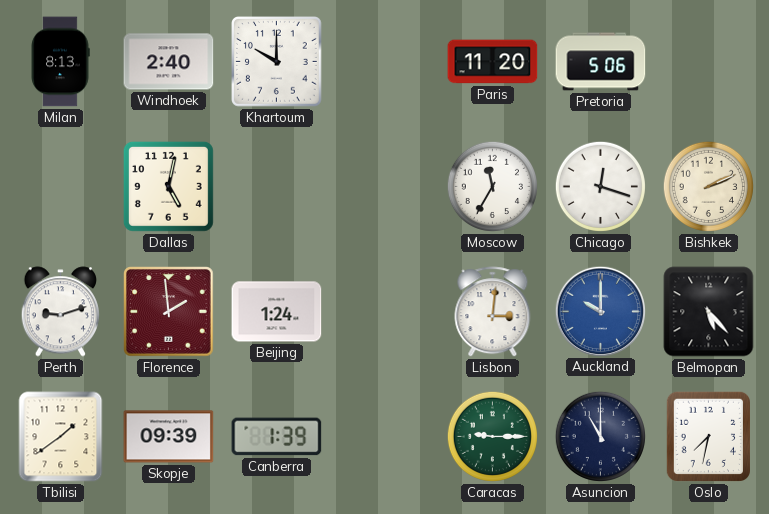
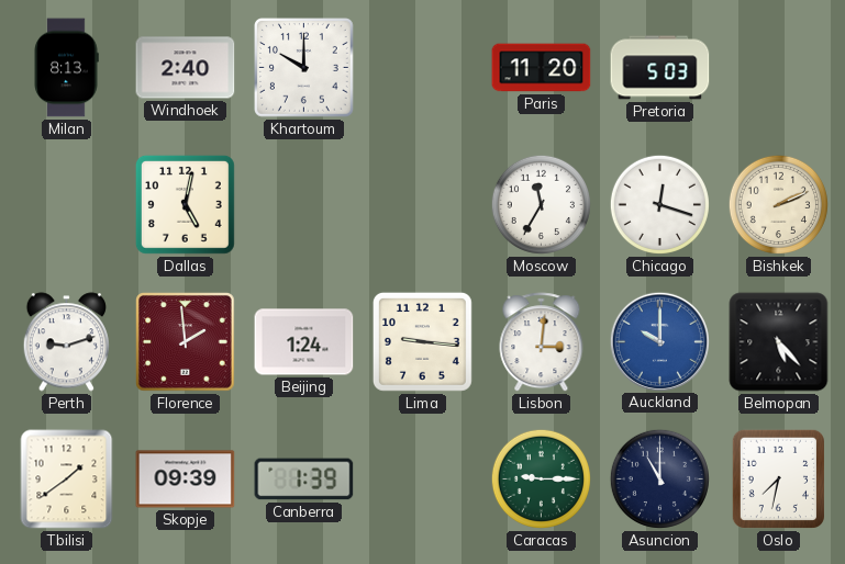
Pretoria: 5:06 -> 5:03
Lima: none -> 9:16
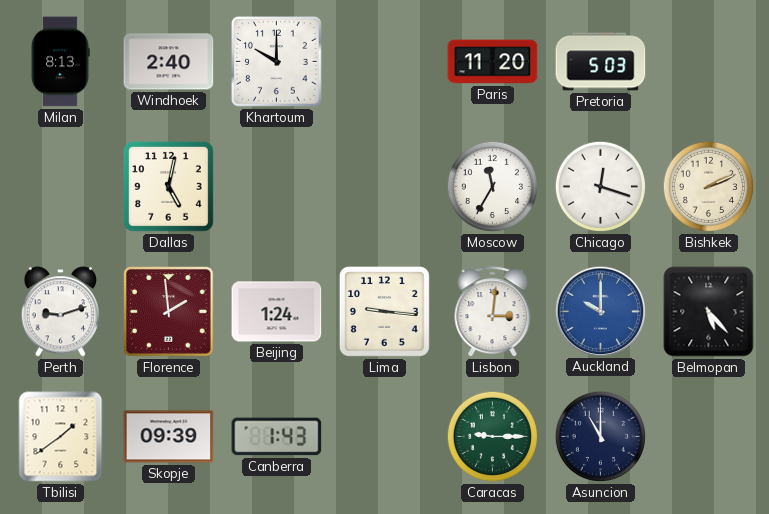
Canberra: 1:39 -> 1:43
Oslo: 7:32 -> none
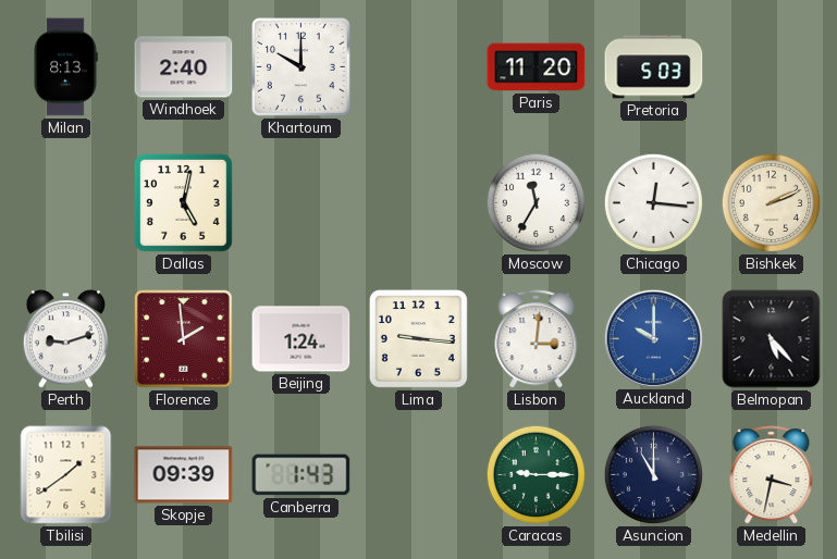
Chicago: 12:18 -> 12:16
Medellin: none -> 3:32
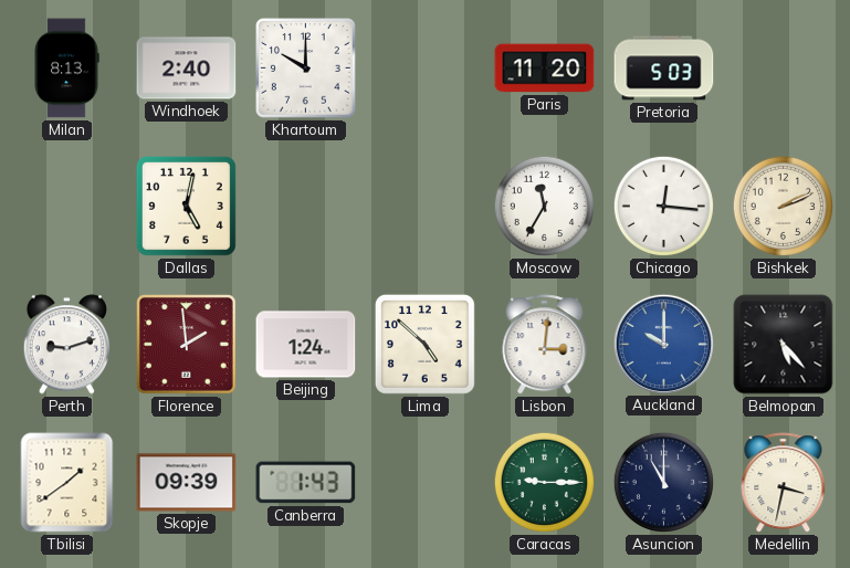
Lima: 9:16 -> 4:52
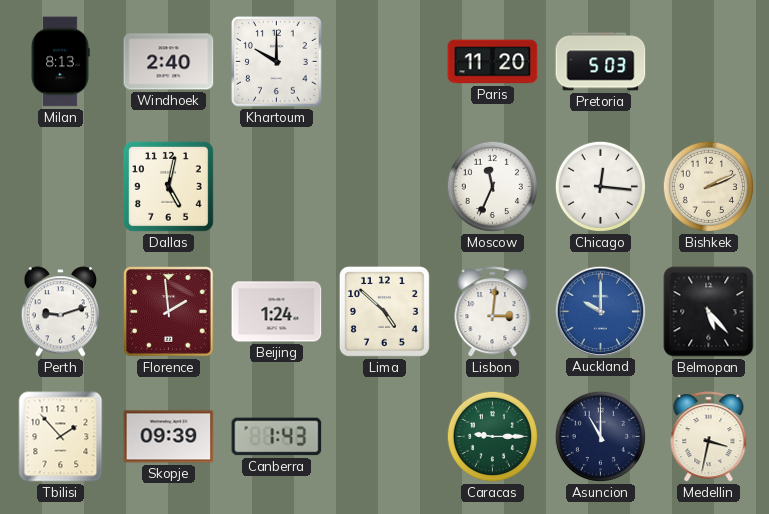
Moscow: 11:35 -> 11:34
Tbilisi: 1:39 -> 1:53
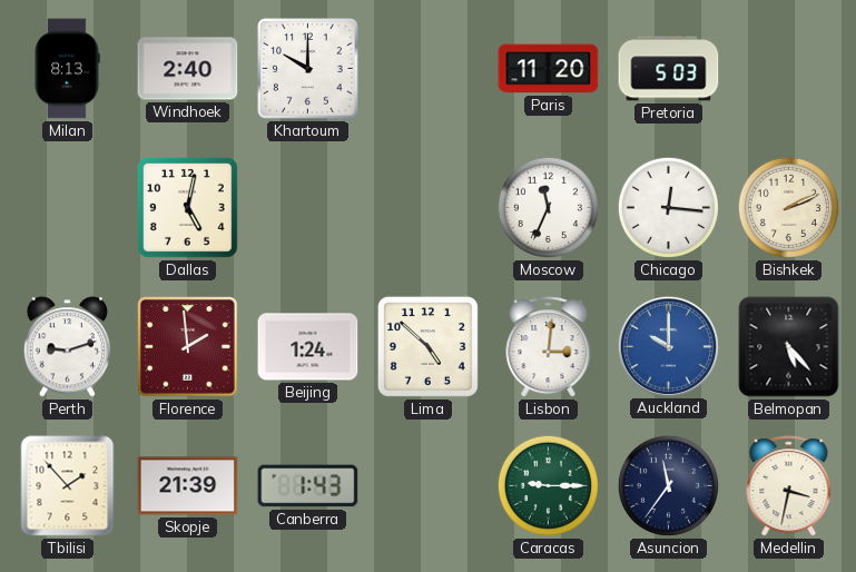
Skopje: 09:39 -> 21:39
Asuncion: 11:00 -> 11:36
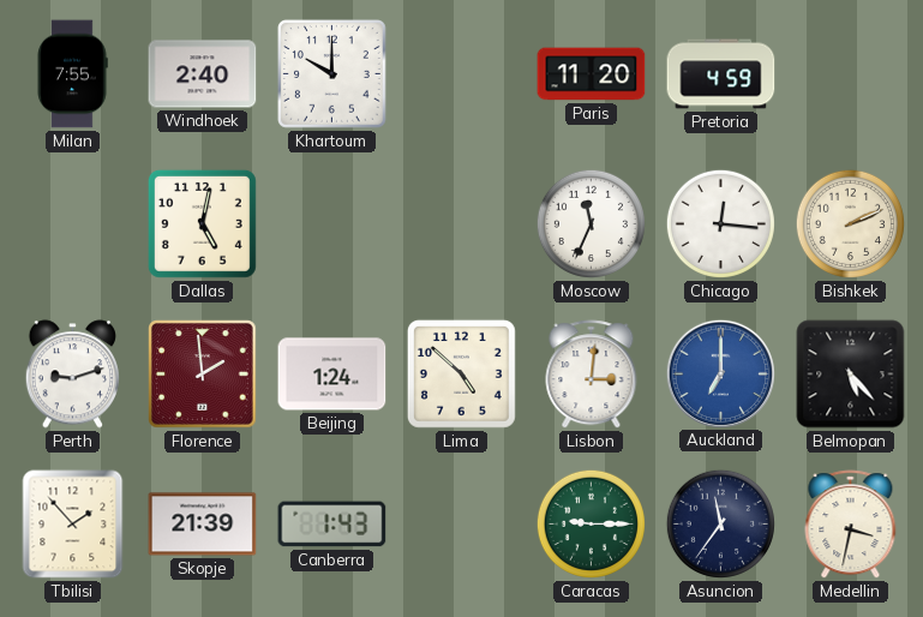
Milan: 8:13 -> 7:55
Pretoria: 5:03 -> 4:59
Auckland: 10:00 -> 7:00
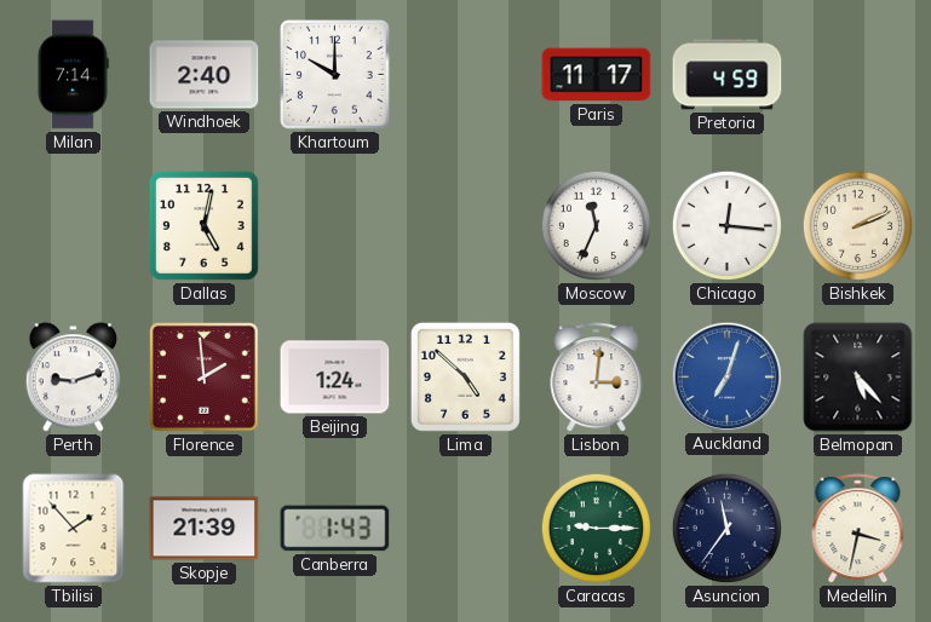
Milan: 7:55 -> 7:14
Paris: 11:20 -> 11:17
Auckland: 7:00 -> 7:03
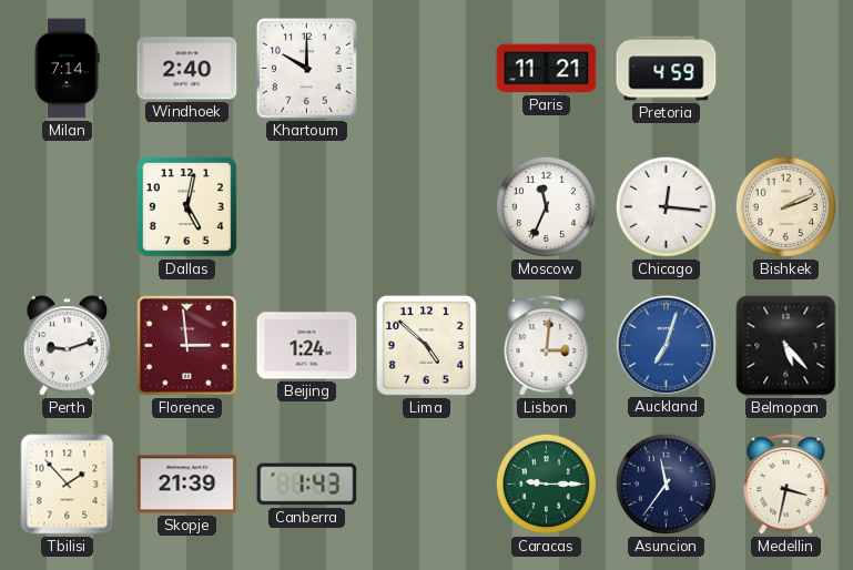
Paris: 11:17 -> 11:21
Florence: 1:59 -> 2:59
